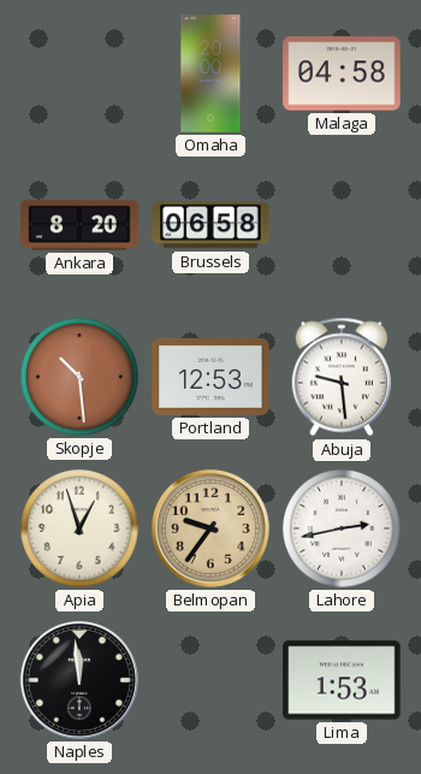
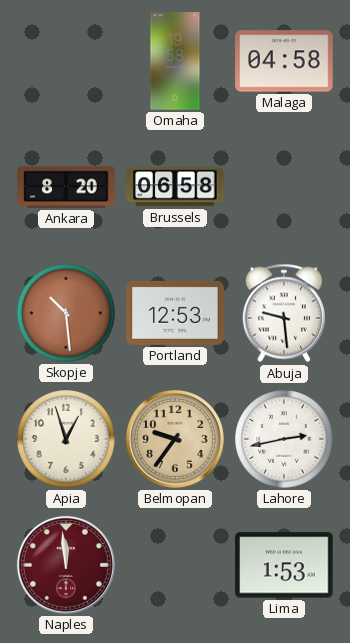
Omaha: 20:00 -> 19:58
Naples dial: black -> burgundy
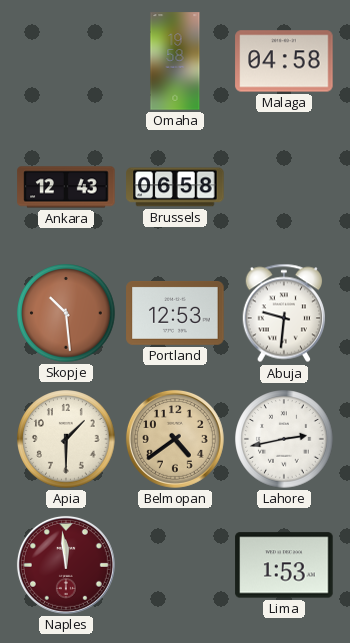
Ankara: 8:20 -> 12:43
Abuja: 9:29 -> 9:31
Apia: 12:57 -> 1:30
Belmopan: 9:36 -> 4:39
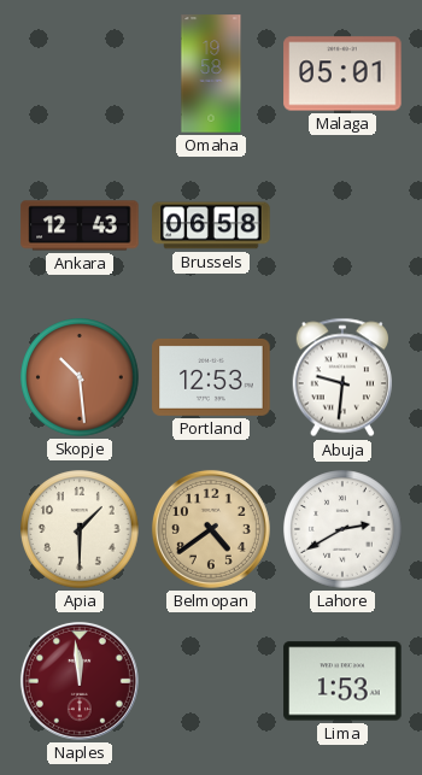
Malaga: 04:58 -> 05:01
Lahore: 2:43 -> 2:40
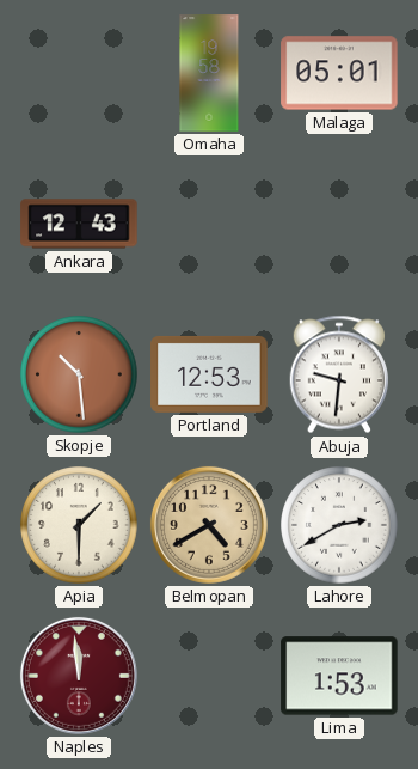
Brussels: 06:58 -> none
Belmopan: 4:39 -> 4:40
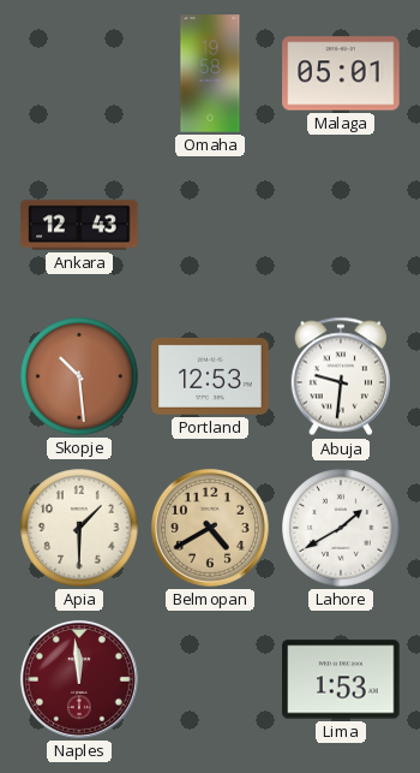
Lahore: 2:40 -> 1:40
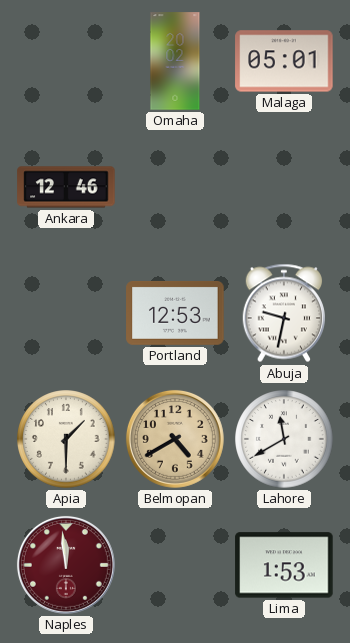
Omaha: 19:58 -> 20:02
Ankara: 12:43 -> 12:46
Skopje: 10:29 -> none
Abuja: 9:31 -> 9:32
Lahore: 1:40 -> 11:40
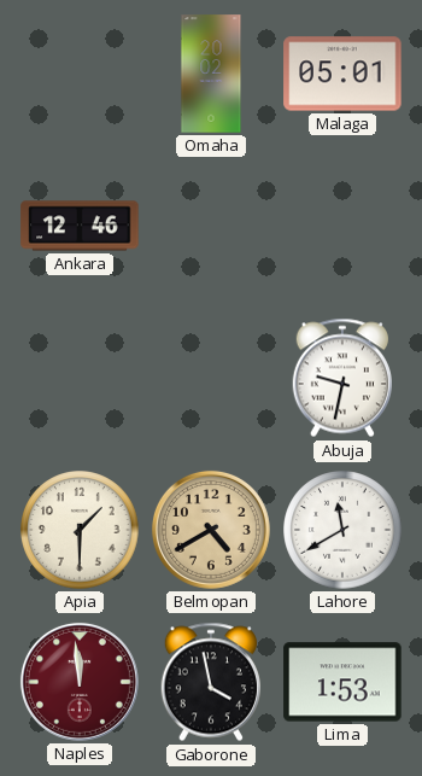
Portland: 12:53 -> none
Gaborone: none -> 3:58
